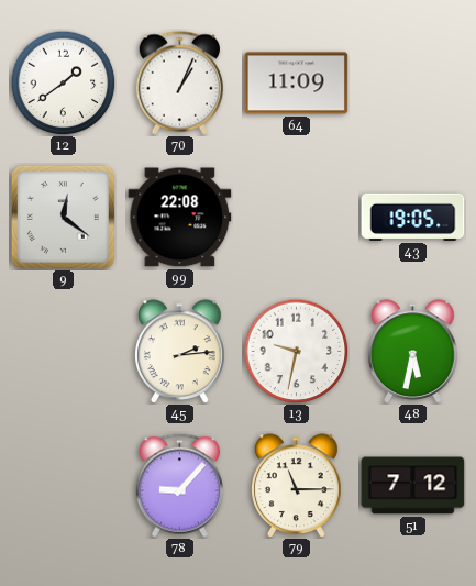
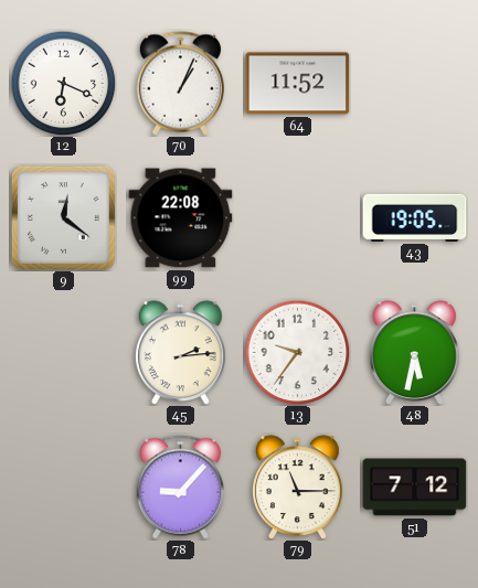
12: 1:39 -> 6:19
64: 11:09 -> 11:52
13: 9:32 -> 9:36
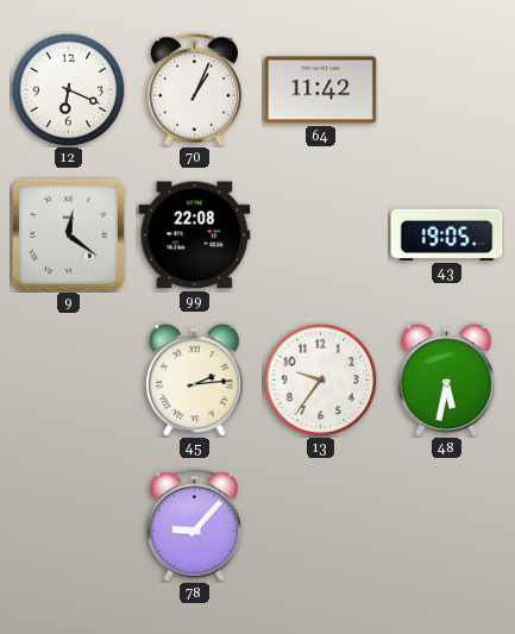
64: 11:52 -> 11:42
79: 11:15 -> none
51: 7:12 -> none
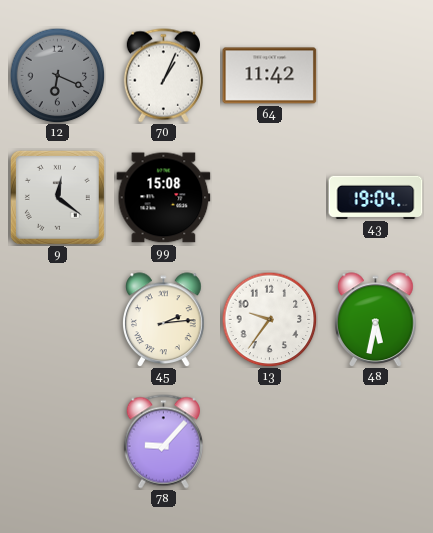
12 dial: white -> grey
99: 22:08 -> 15:08
43: 19:05 -> 19:04
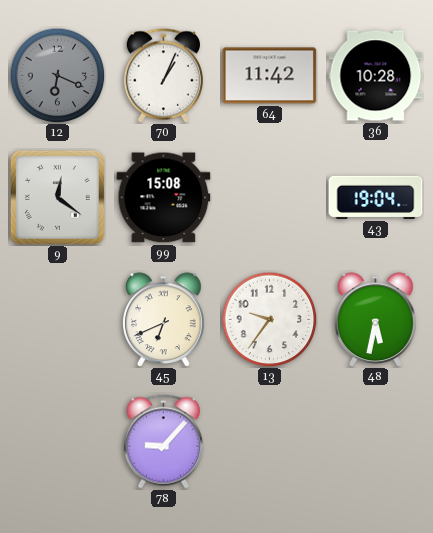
36: none -> 10:28
45: 2:14 -> 6:41
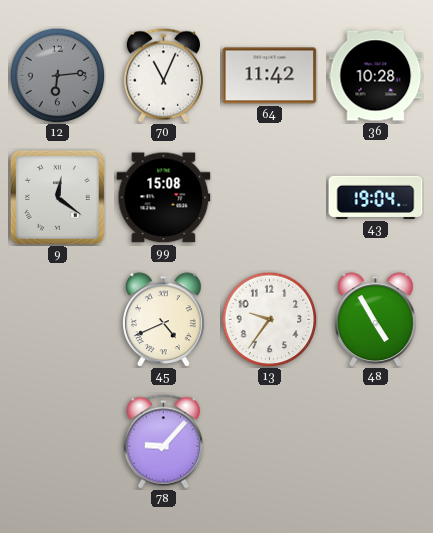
12: 6:19 -> 6:14
70: 1:04 -> 11:04
45: 6:41 -> 4:41
48: 5:32 -> 4:55
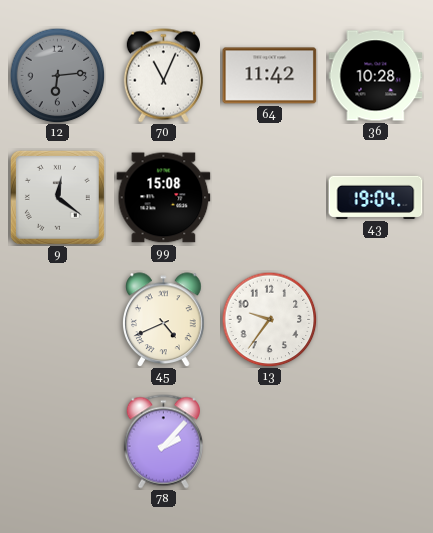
48: 4:55 -> none
78: 9:07 -> 2:07
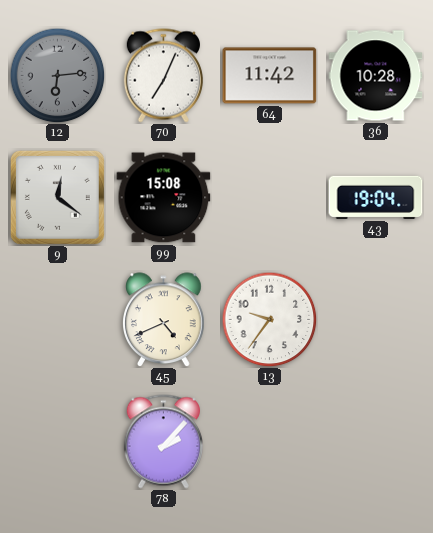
70: 11:04 -> 7:04
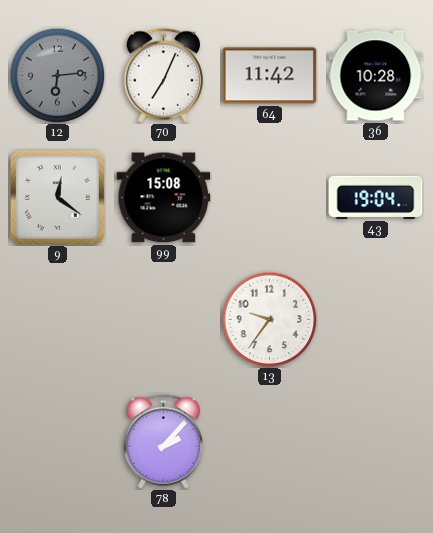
45: 4:41 -> none
